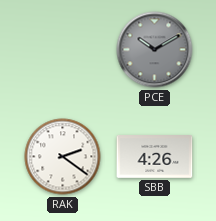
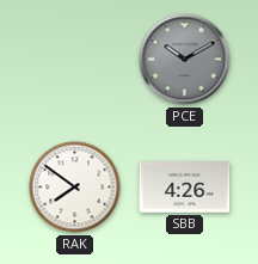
RAK: 2:21 -> 7:51
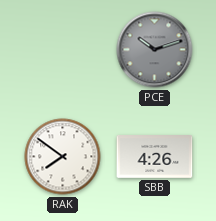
PCE: 10:10 -> 10:12
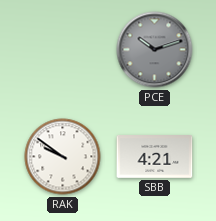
RAK: 7:51 -> 9:51
SBB: 4:26 -> 4:21
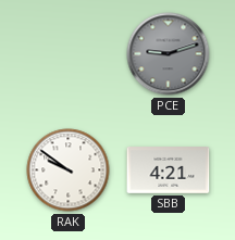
PCE: 10:12 -> 9:12
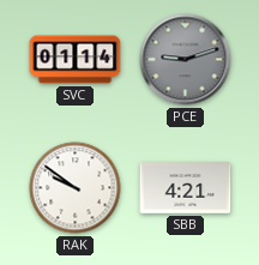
SVC: none -> 01:14
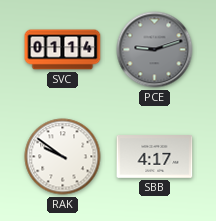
SBB: 4:21 -> 4:17
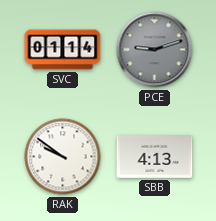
SBB: 4:17 -> 4:13
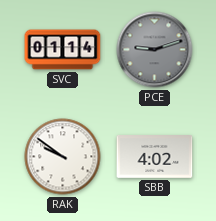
SBB: 4:13 -> 4:02
